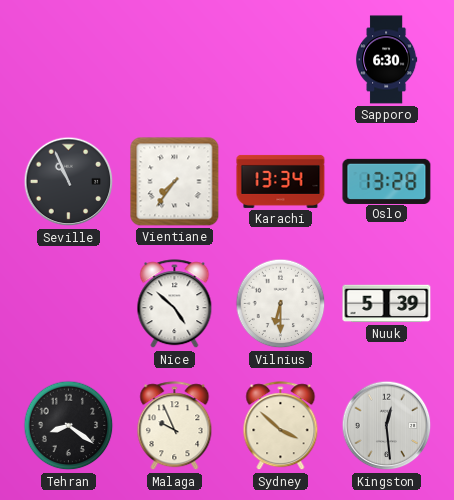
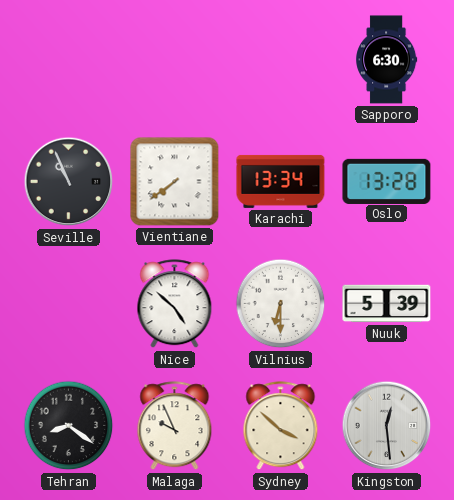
Vientiane: 7:36 -> 7:39
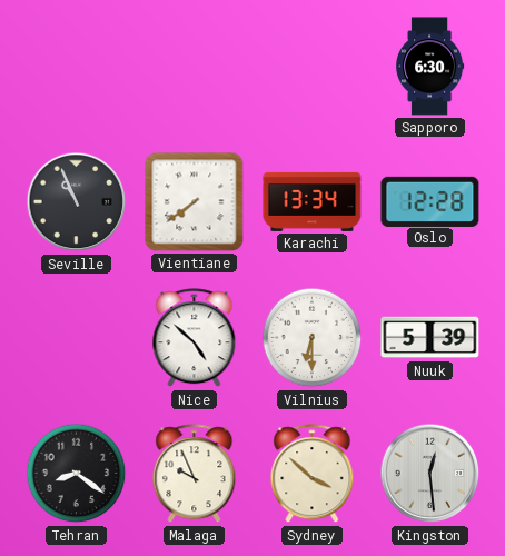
Oslo: 13:28 -> 12:28
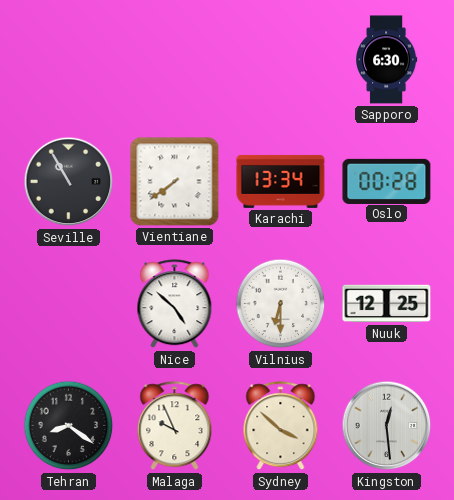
Seville: 10:56 -> 10:55
Oslo: 12:28 -> 00:28
Nuuk: 5:39 -> 12:25
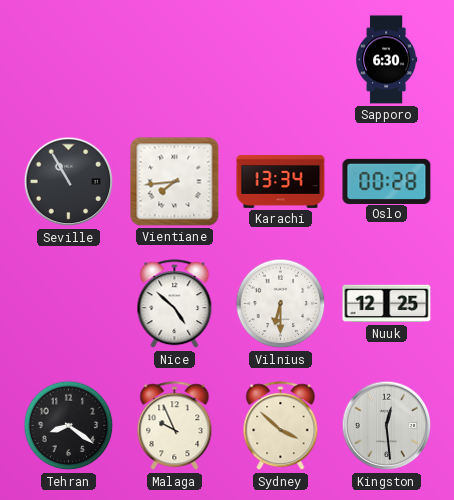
Vientiane: 7:39 -> 7:44
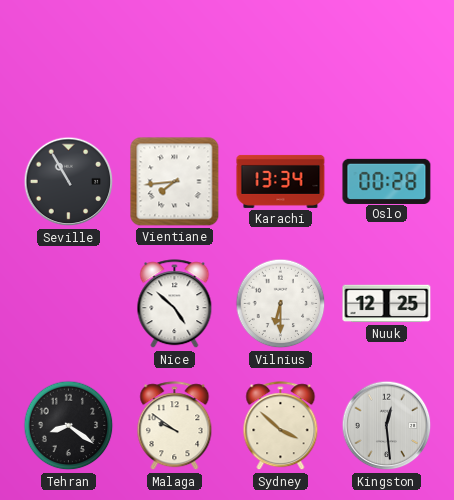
Sapporo: 6:30 -> none
Malaga: 9:56 -> 9:51
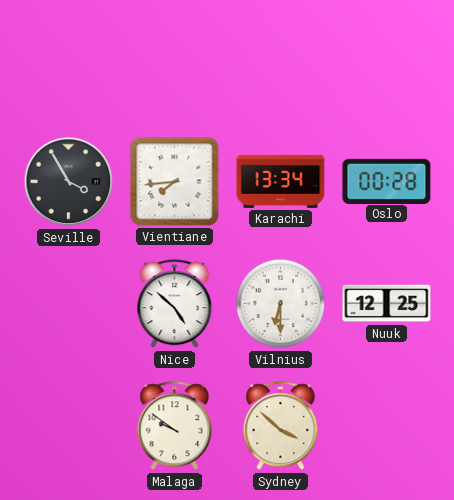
Seville: 10:55 -> 3:55
Tehran: 8:21 -> none
Kingston: 12:29 -> none
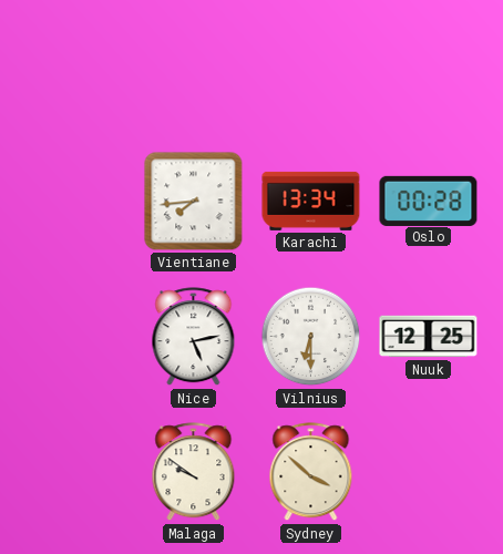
Seville: 3:55 -> none
Nice: 4:52 -> 5:13
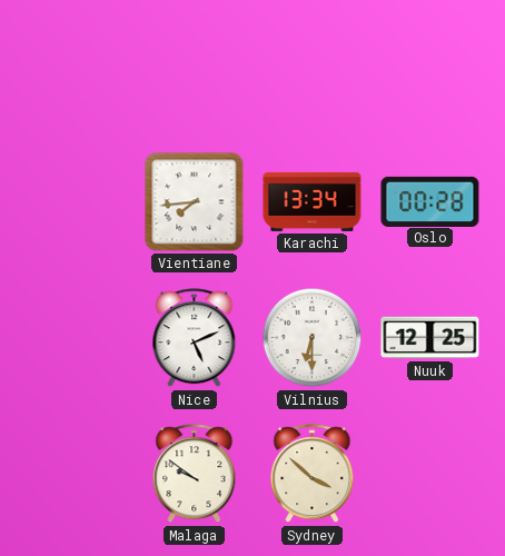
Nice: 5:13 -> 5:11
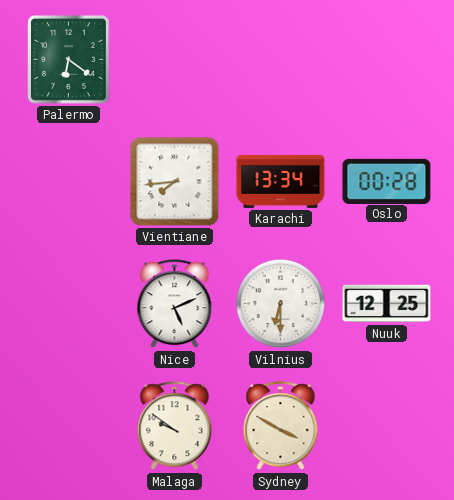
Palermo: none -> 6:21
Sydney: 3:52 -> 3:50
